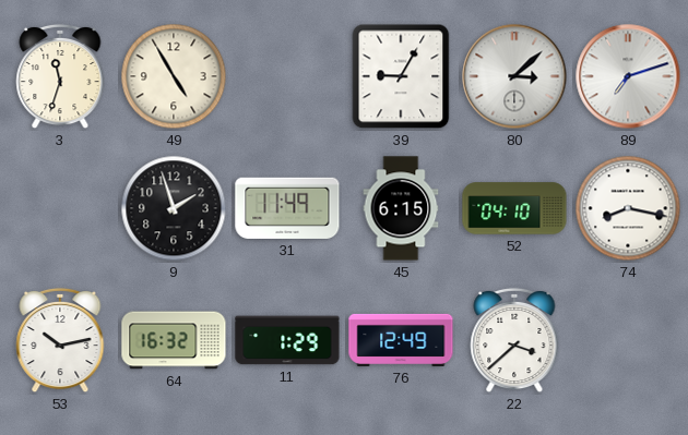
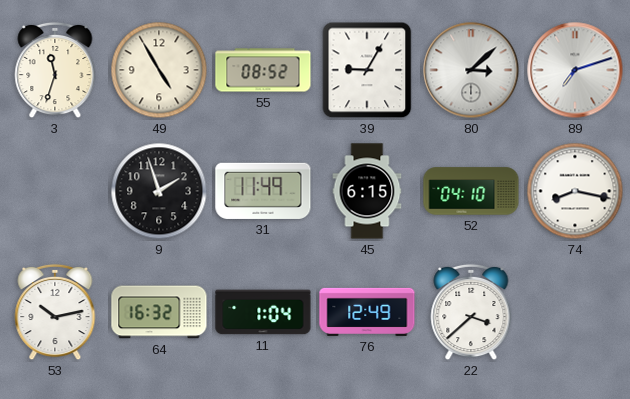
55: none -> 08:52
11: 1:29 -> 1:04
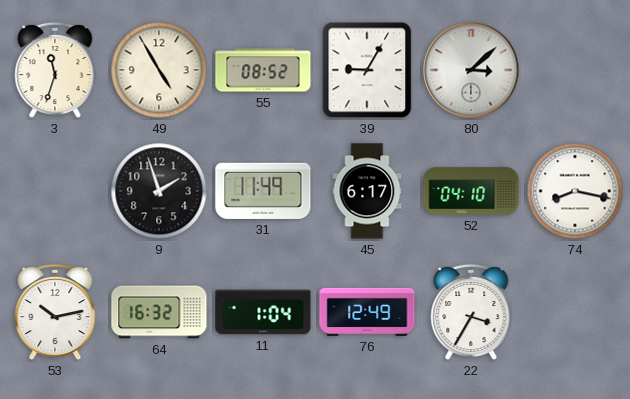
89: 7:12 -> none
45: 6:15 -> 6:17
22: 3:38 -> 3:35
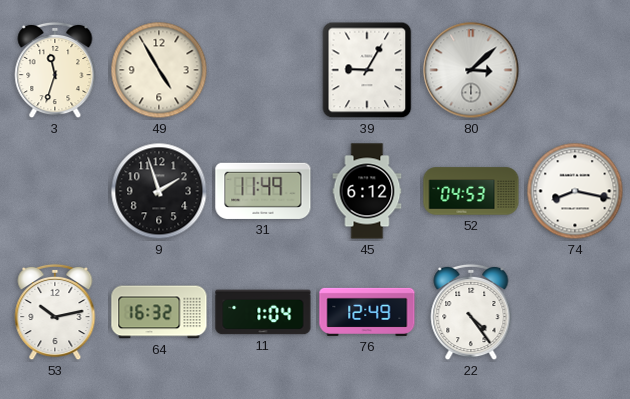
55: 08:52 -> none
45: 6:17 -> 6:12
52: 04:10 -> 04:53
22: 3:35 -> 4:24
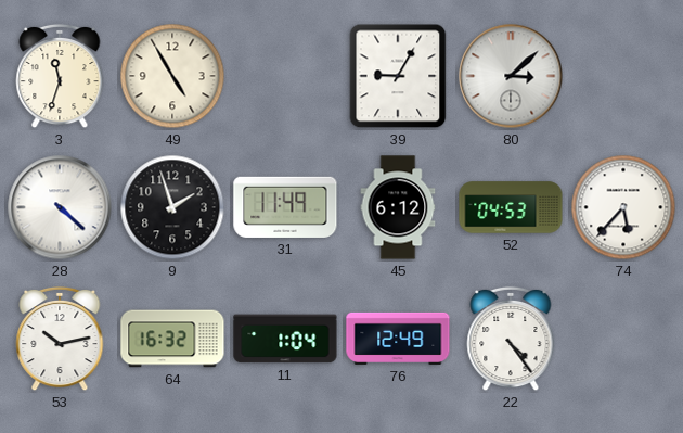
28: none -> 4:22
74: 8:17 -> 5:37
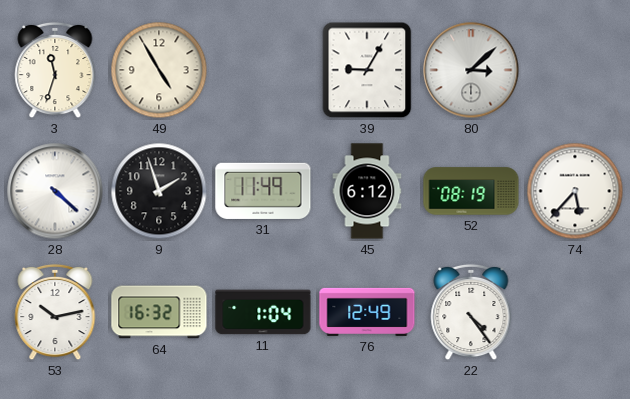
52: 04:53 -> 08:19
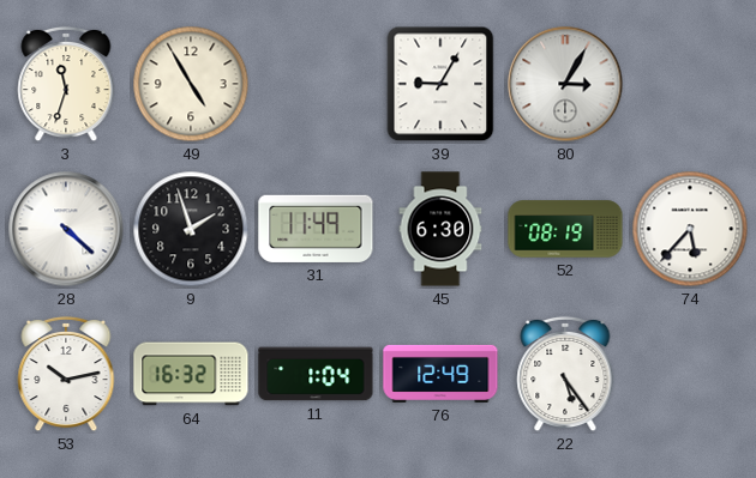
80: 3:08 -> 3:05
45: 6:12 -> 6:30
22: 4:24 -> 5:24
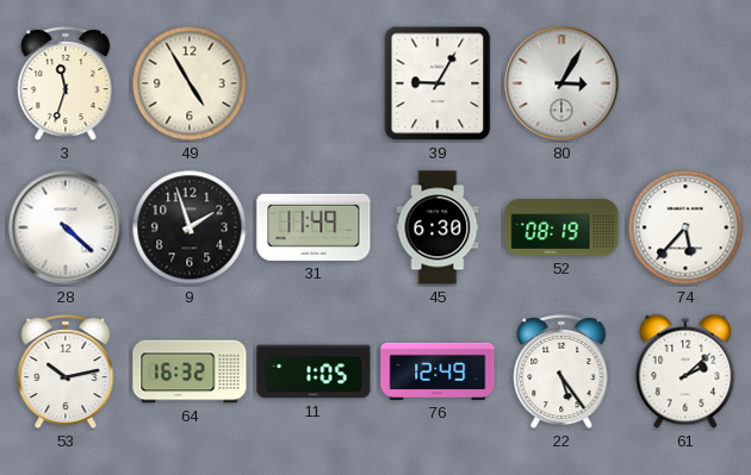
11: 1:04 -> 1:05
61: none -> 2:08
